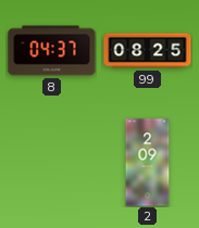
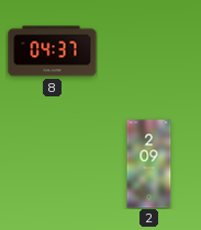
99: 08:25 -> none
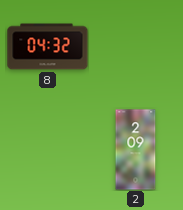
8: 04:37 -> 04:32
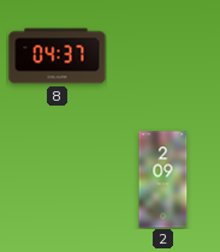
8: 04:32 -> 04:37
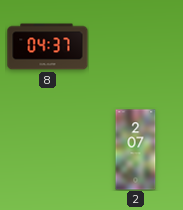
2: 2:09 -> 2:07
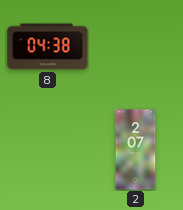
8: 04:37 -> 04:38
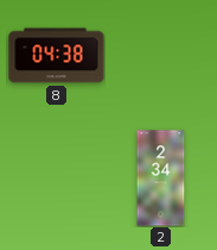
2: 2:07 -> 2:34
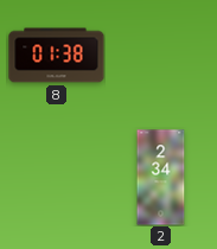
8: 04:38 -> 01:38
